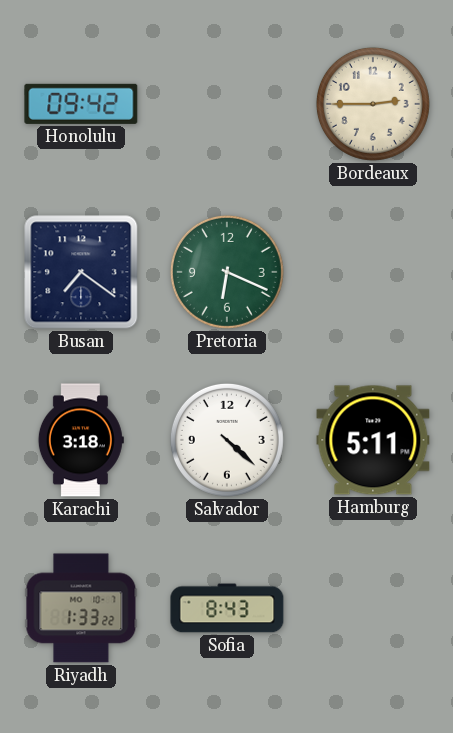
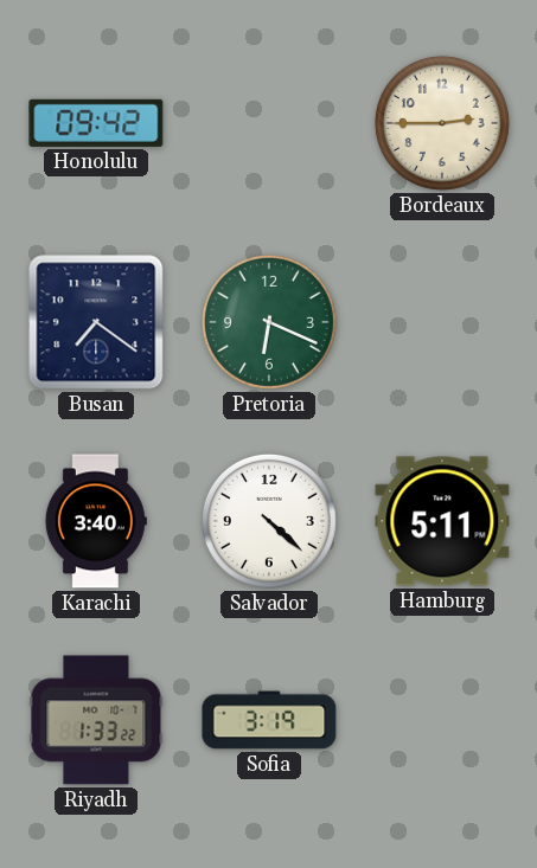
Karachi: 3:18 -> 3:40
Sofia: 8:43 -> 3:19
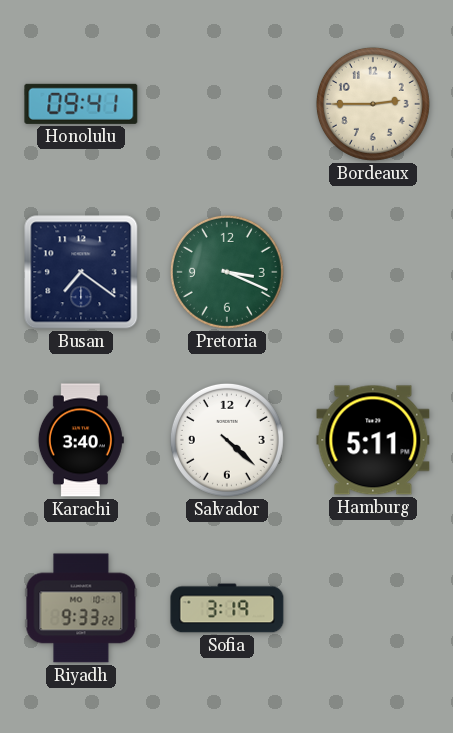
Honolulu: 09:42 -> 09:41
Pretoria: 6:19 -> 3:19
Riyadh: 1:33 -> 9:33
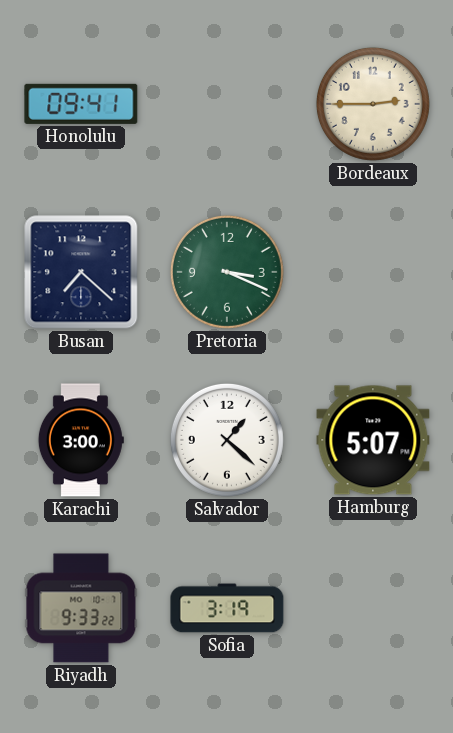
Busan: 7:21 -> 7:22
Karachi: 3:40 -> 3:00
Salvador: 4:22 -> 1:22
Hamburg: 5:11 -> 5:07
